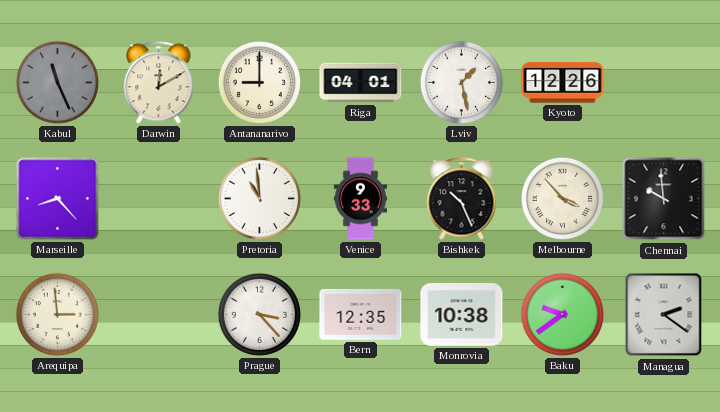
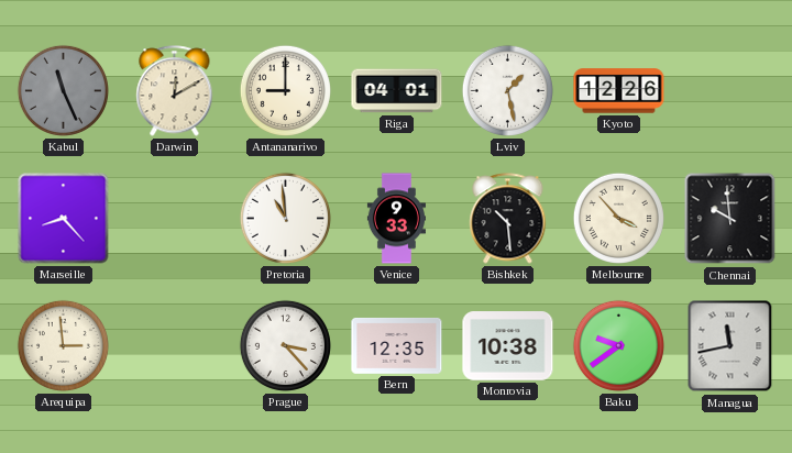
Bishkek: 10:26 -> 10:29
Managua: 2:21 -> 11:43
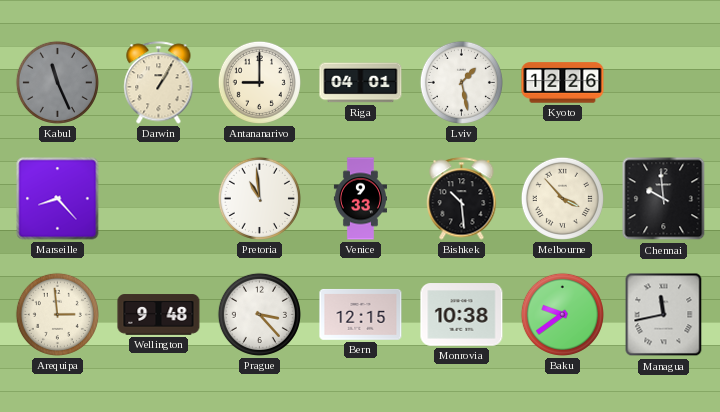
Darwin: 12:10 -> 1:05
Wellington: none -> 9:48
Bern: 12:35 -> 12:15
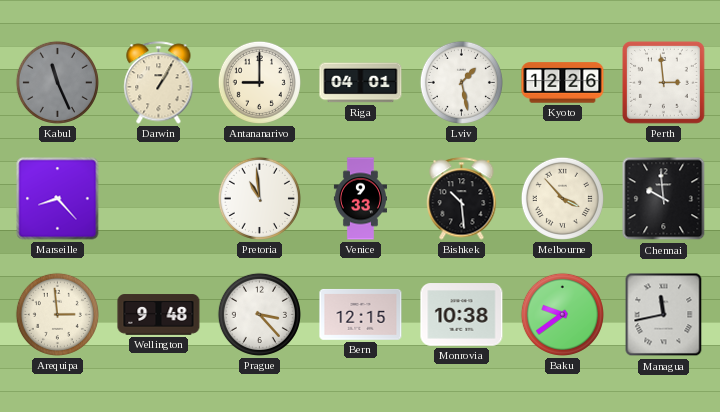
Perth: none -> 2:59
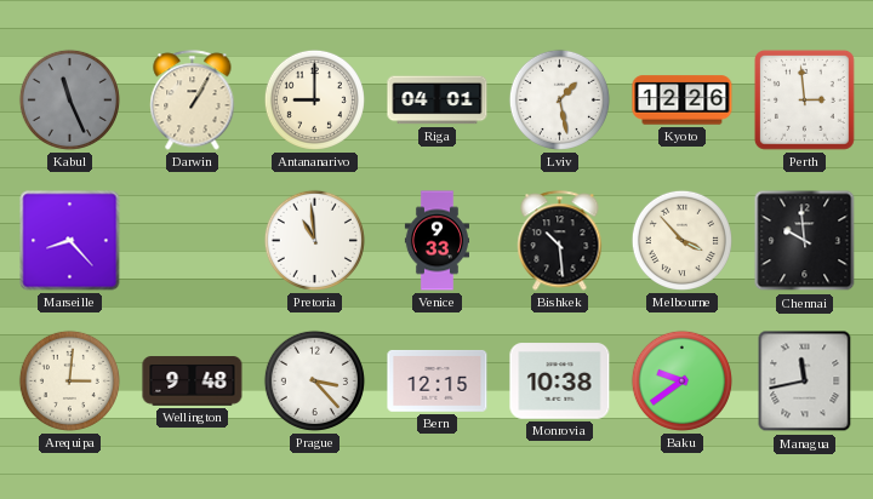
Arequipa: 2:59 -> 3:01
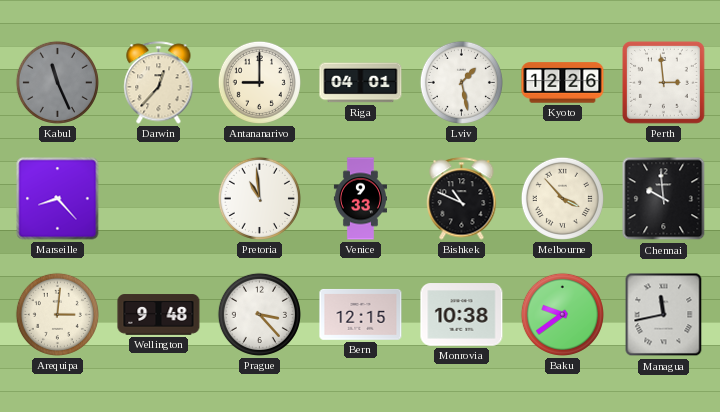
Darwin: 1:05 -> 12:37
Bishkek: 10:29 -> 10:49
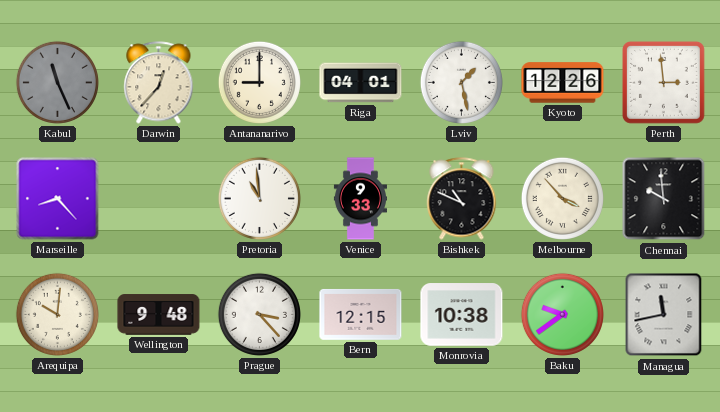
Arequipa: 3:01 -> 10:01
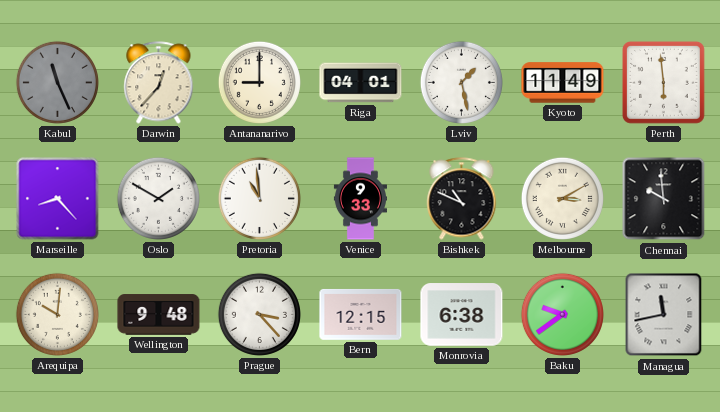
Kyoto: 12:26 -> 11:49
Perth: 2:59 -> 5:59
Oslo: none -> 1:50
Melbourne: 3:53 -> 3:10
Monrovia: 10:38 -> 6:38
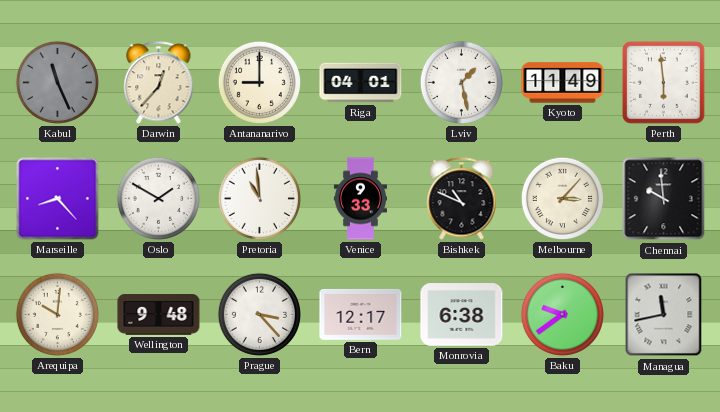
Melbourne: 3:10 -> 3:07
Bern: 12:15 -> 12:17
